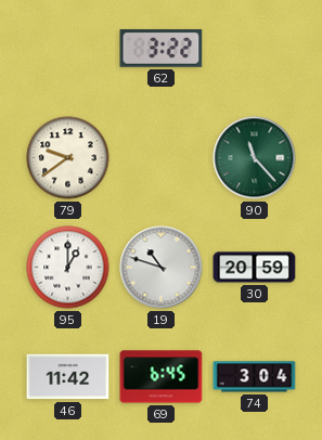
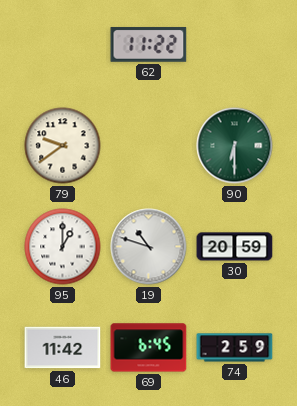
62: 3:22 -> 11:22
90: 11:23 -> 6:30
74: 3:04 -> 2:59
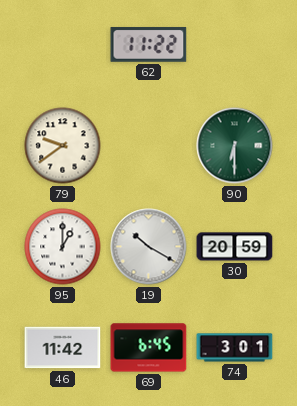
19: 10:48 -> 10:20
74: 2:59 -> 3:01
